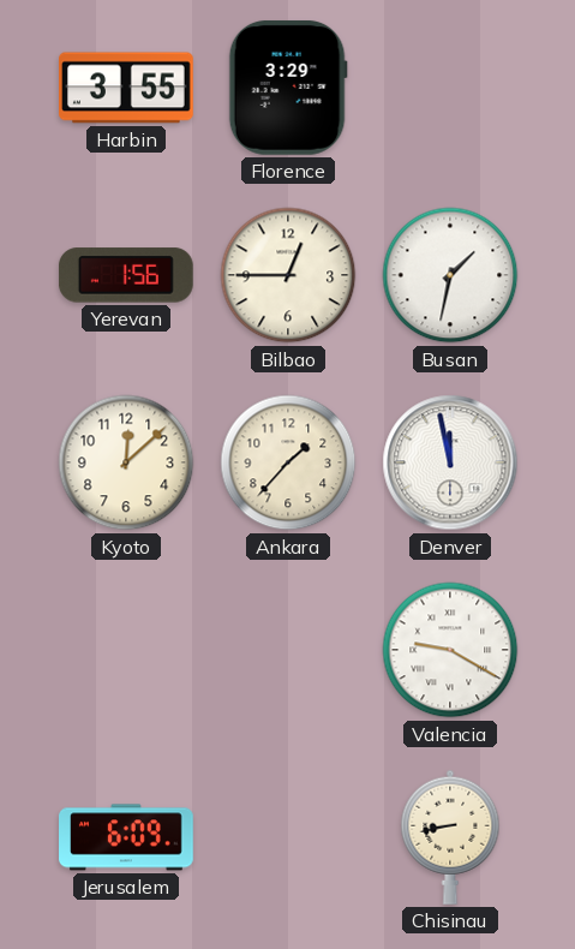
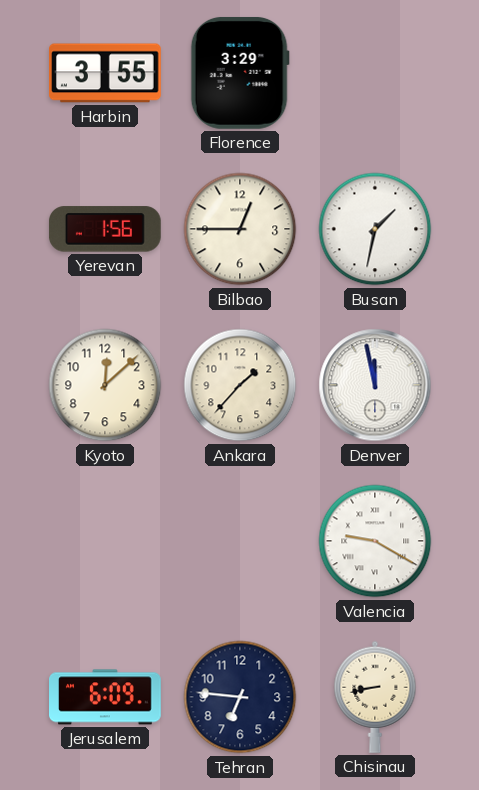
Tehran: none -> 6:46
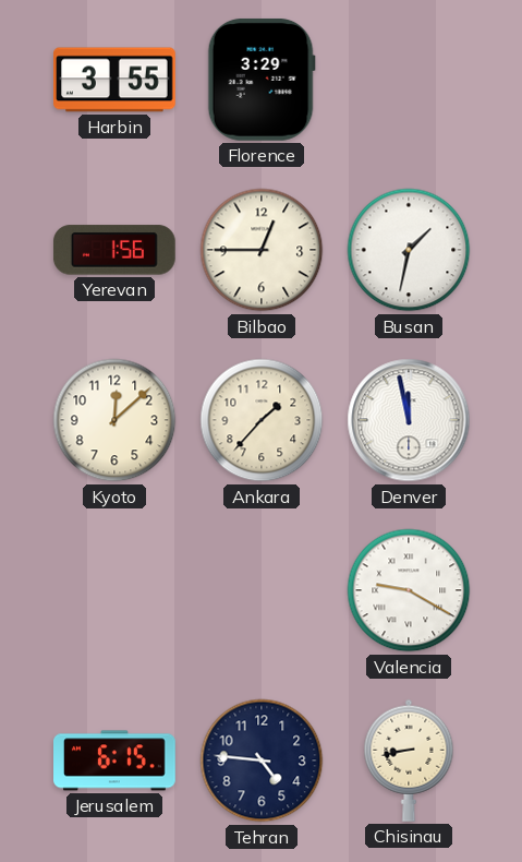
Jerusalem: 6:09 -> 6:15
Tehran: 6:46 -> 4:46
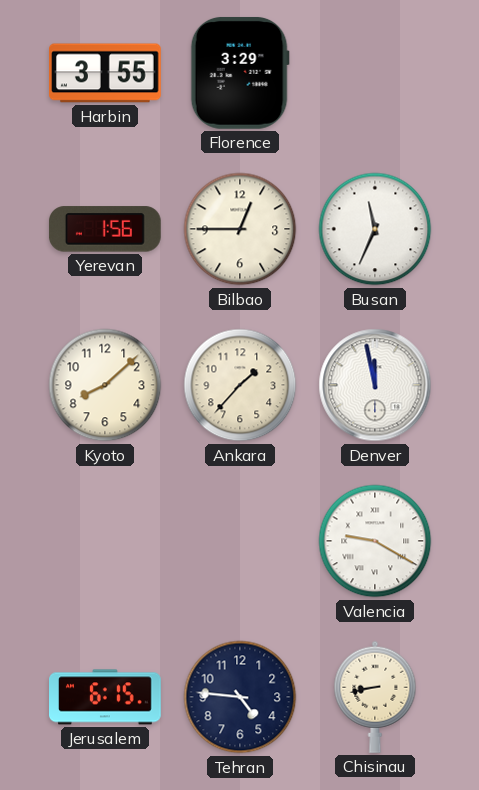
Busan: 1:32 -> 11:34
Kyoto: 12:08 -> 8:08
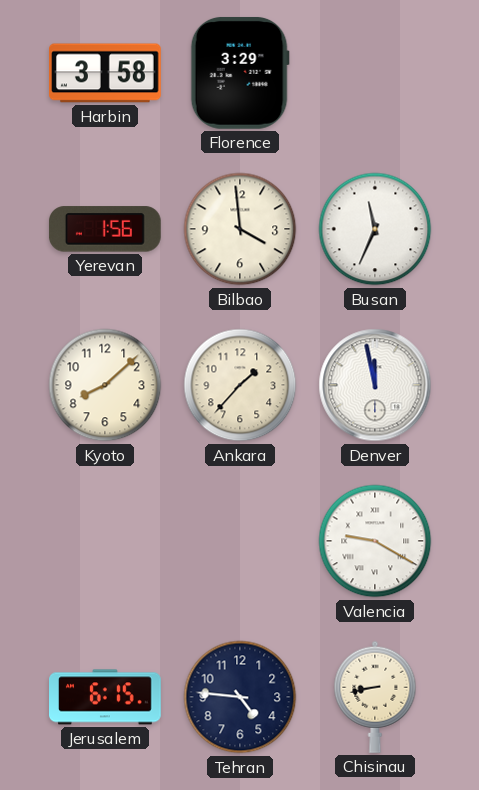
Harbin: 3:55 -> 3:58
Bilbao: 12:45 -> 3:59
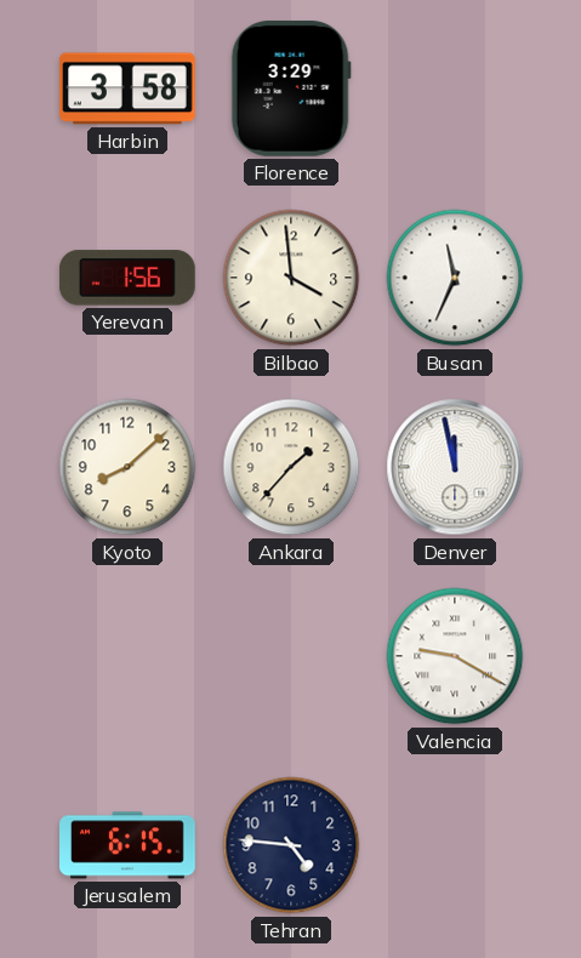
Chisinau: 8:43 -> none
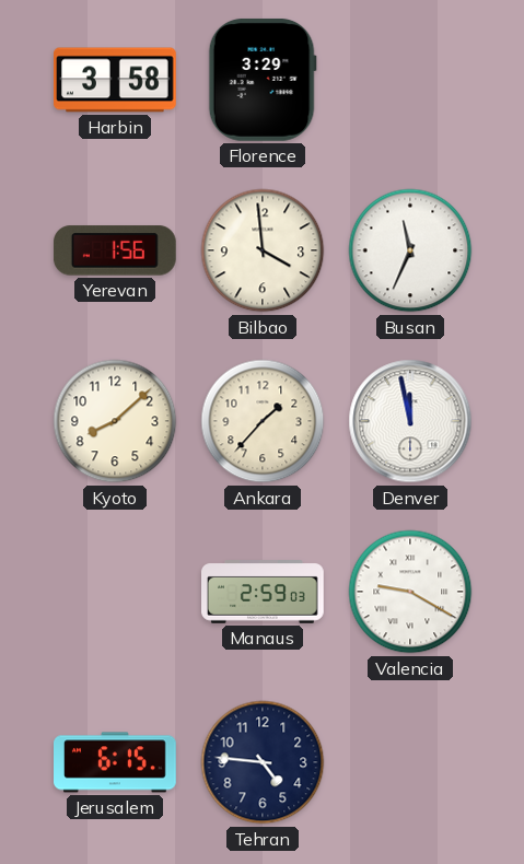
Manaus: none -> 2:59
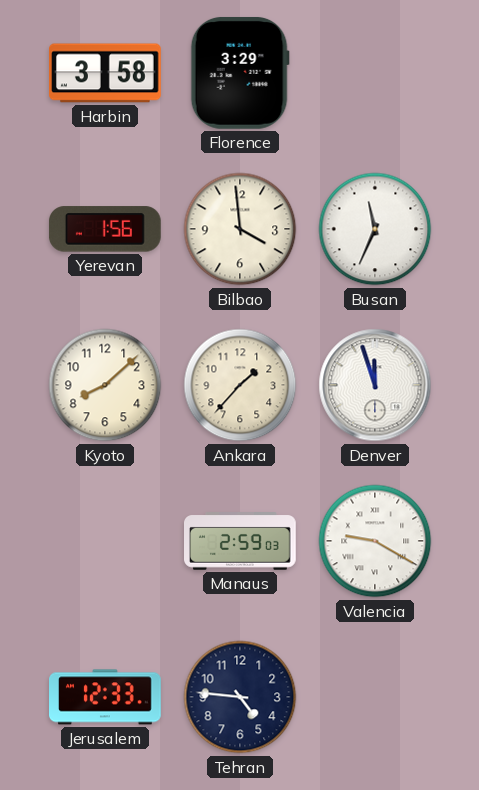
Denver: 11:58 -> 11:57
Jerusalem: 6:15 -> 12:33
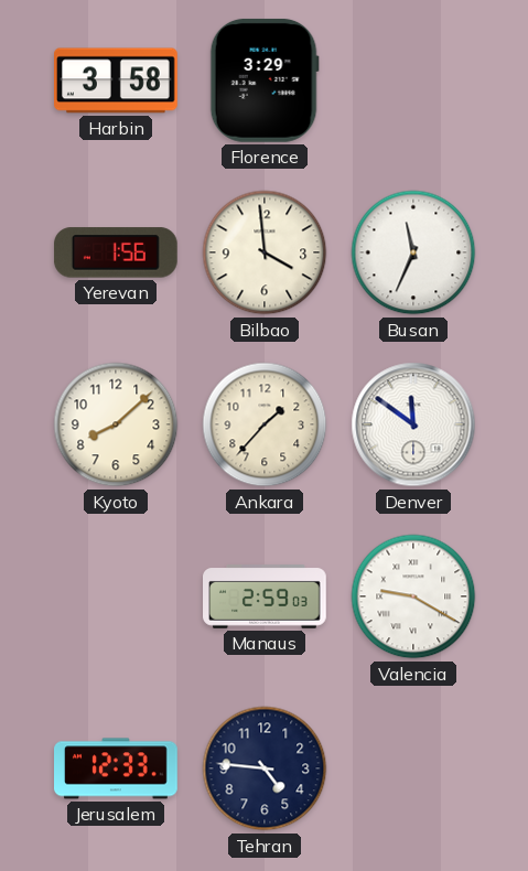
Denver: 11:57 -> 11:51
